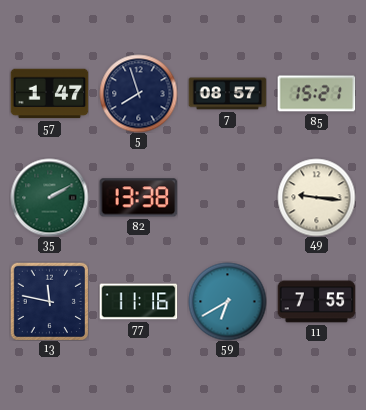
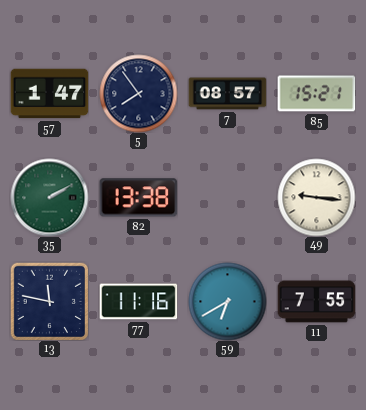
5: 7:57 -> 7:54
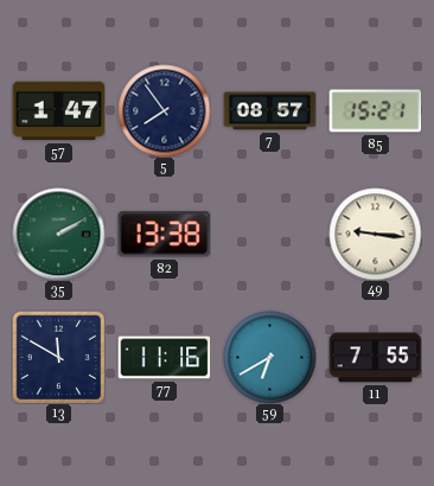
13: 11:47 -> 11:50
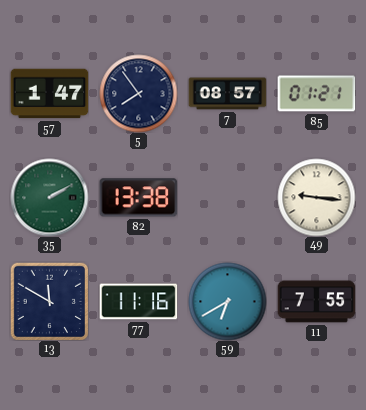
85: 15:21 -> 01:21
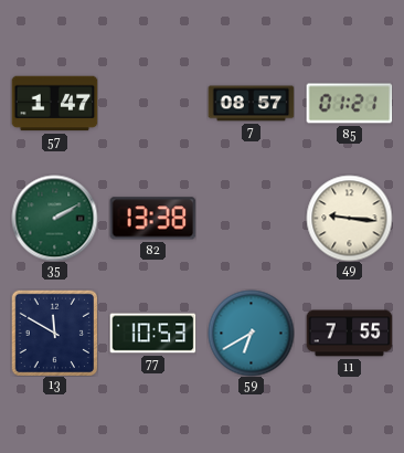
5: 7:54 -> none
77: 11:16 -> 10:53
